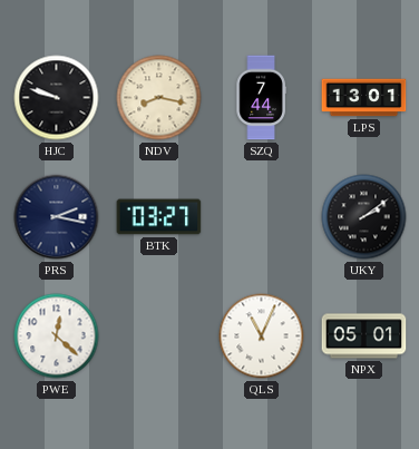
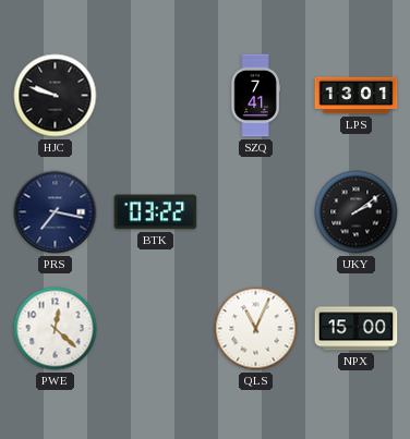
NDV: 8:17 -> none
SZQ: 7:44 -> 7:41
PRS: 2:17 -> 7:17
BTK: 03:27 -> 03:22
NPX: 05:01 -> 15:00
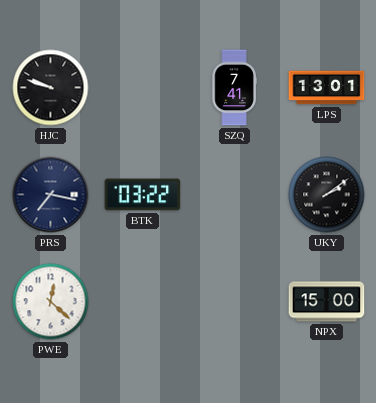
QLS: 11:04 -> none
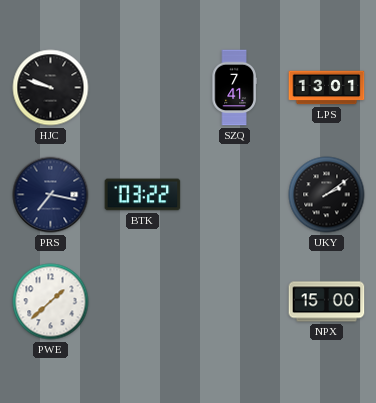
PWE: 12:22 -> 1:38
